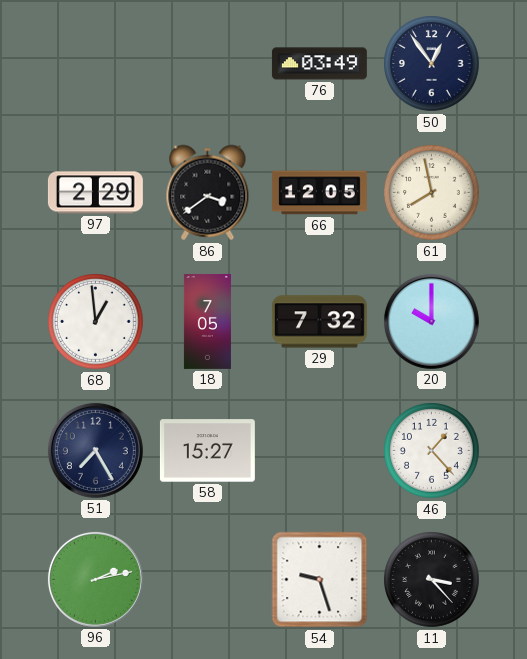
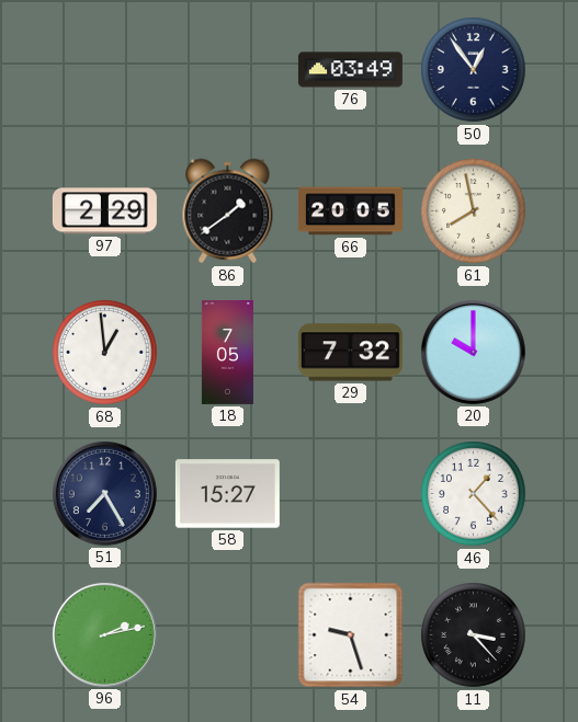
86: 3:39 -> 1:39
66: 12:05 -> 20:05
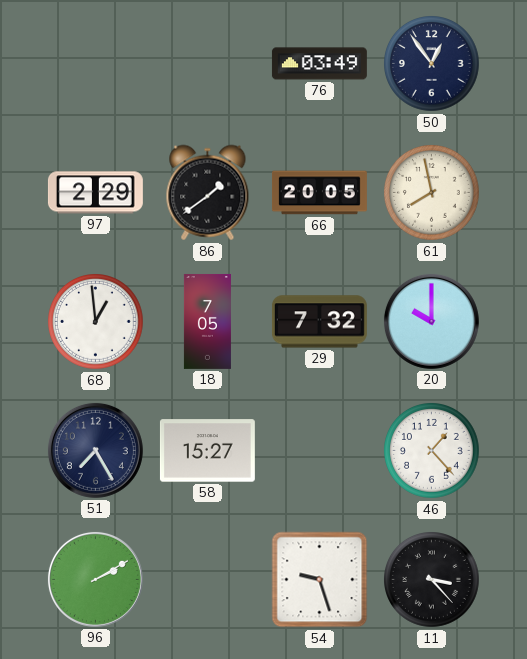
96: 2:13 -> 2:10
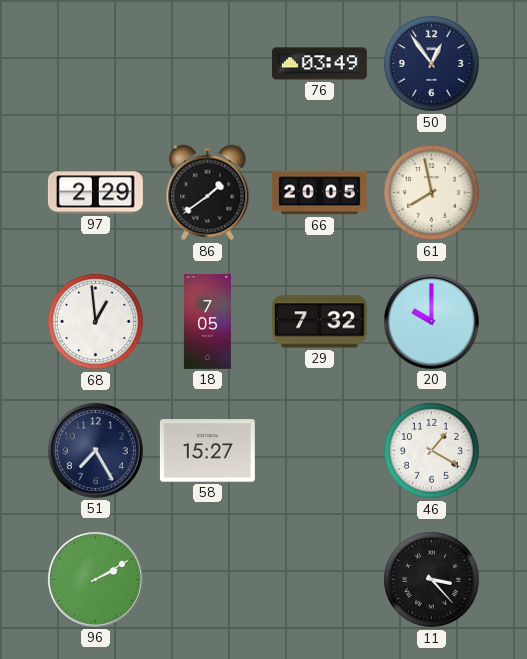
46: 1:23 -> 1:20
54: 9:27 -> none
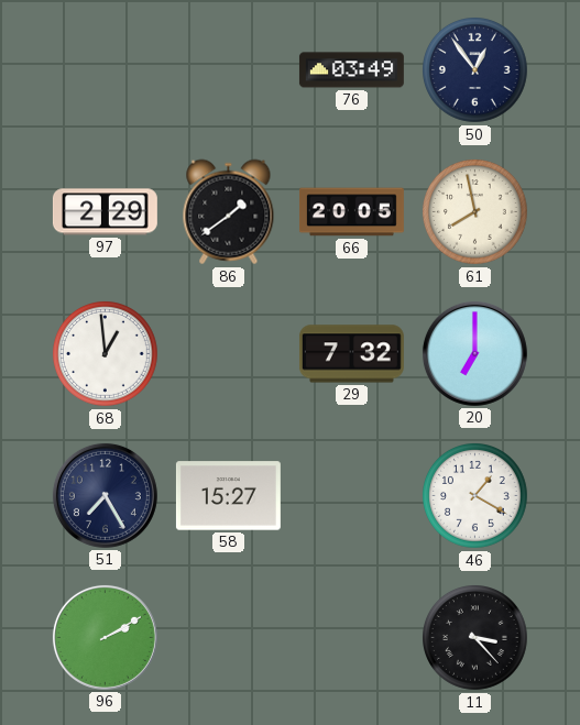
18: 7:05 -> none
20: 10:00 -> 7:00
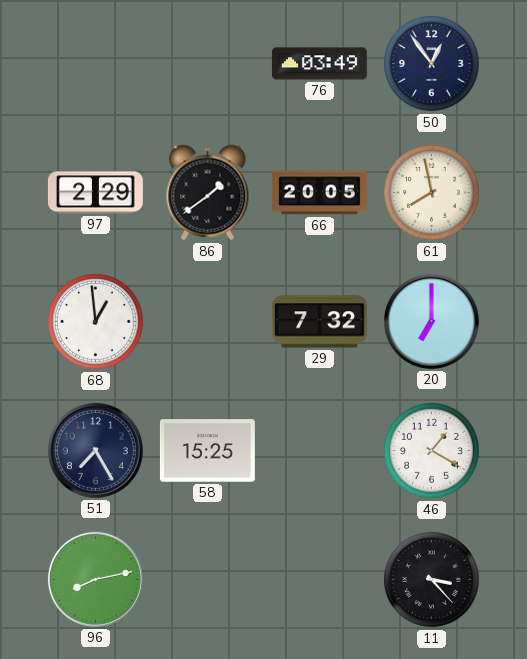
58: 15:27 -> 15:25
96: 2:10 -> 8:13
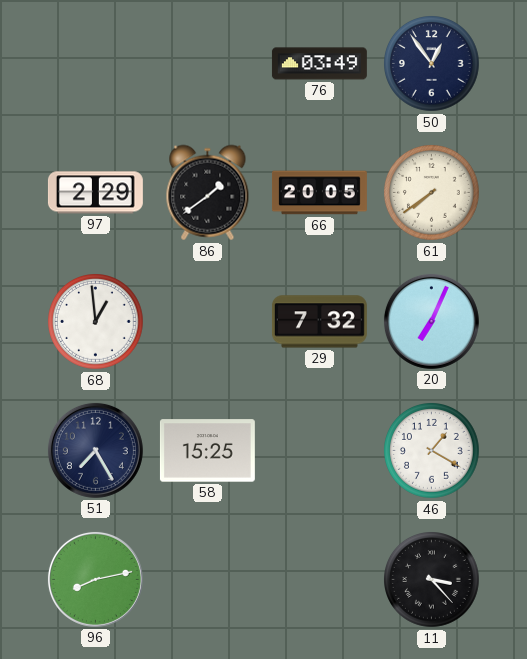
61: 7:58 -> 7:39
20: 7:00 -> 7:04
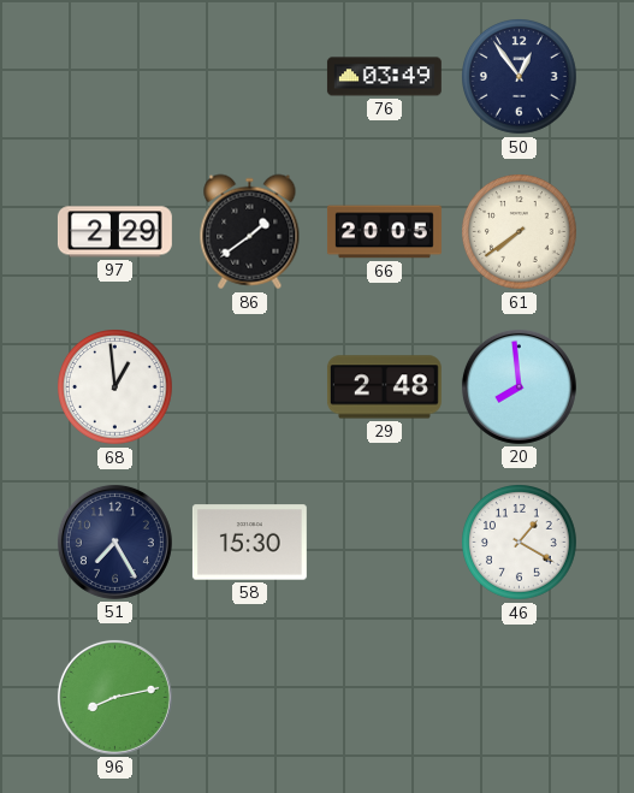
29: 7:32 -> 2:48
20: 7:04 -> 7:59
58: 15:25 -> 15:30
11: 3:23 -> none
